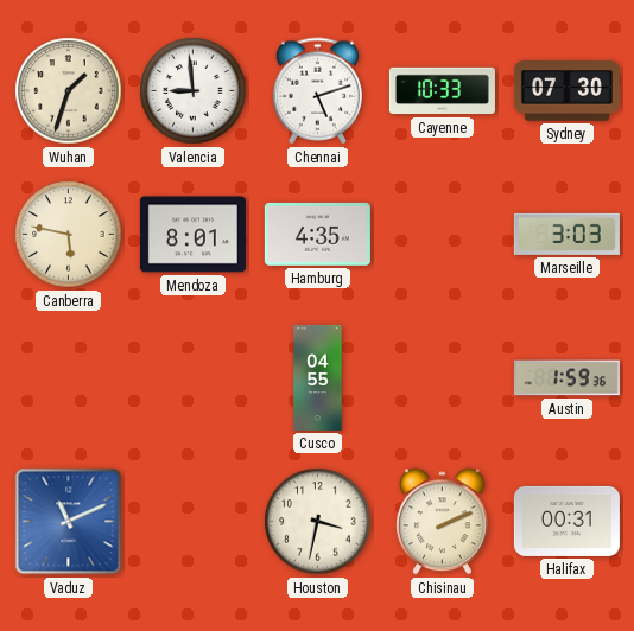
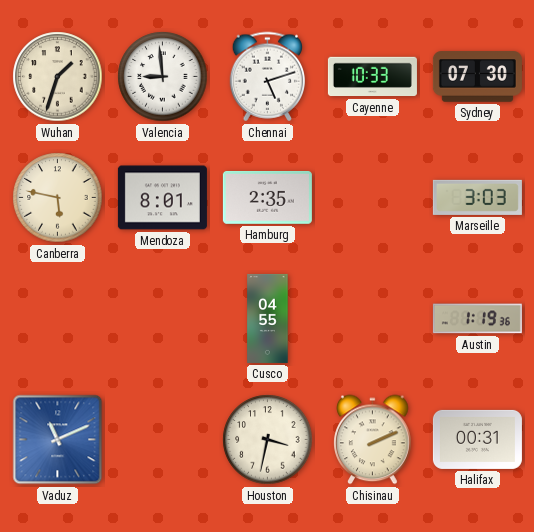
Hamburg: 4:35 -> 2:35
Austin: 1:59 -> 1:19
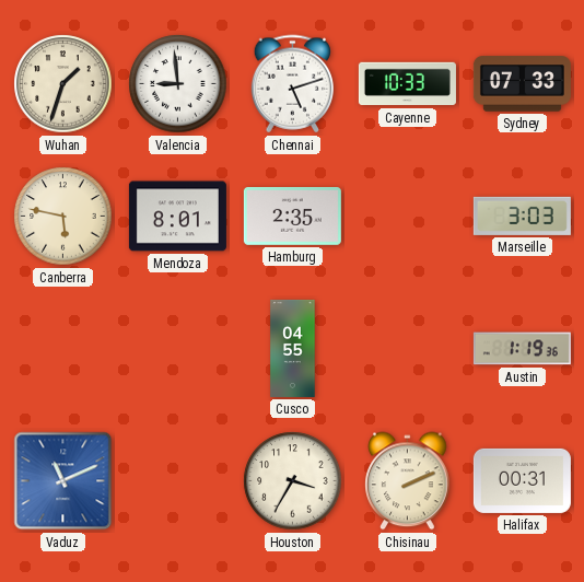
Sydney: 07:30 -> 07:33
Houston: 3:32 -> 3:35
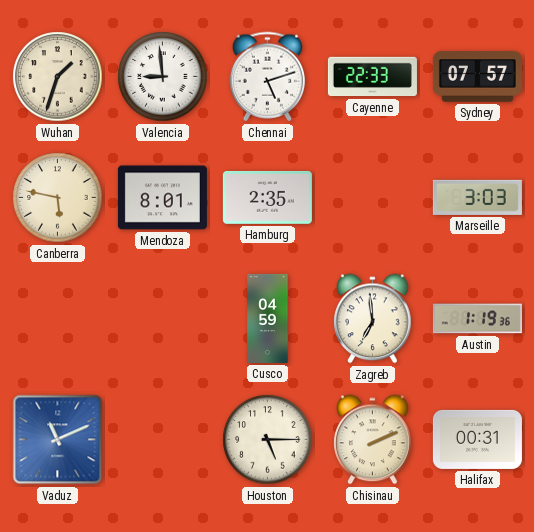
Cayenne: 10:33 -> 22:33
Sydney: 07:33 -> 07:57
Cusco: 04:55 -> 04:59
Zagreb: none -> 6:59
Houston: 3:35 -> 5:15
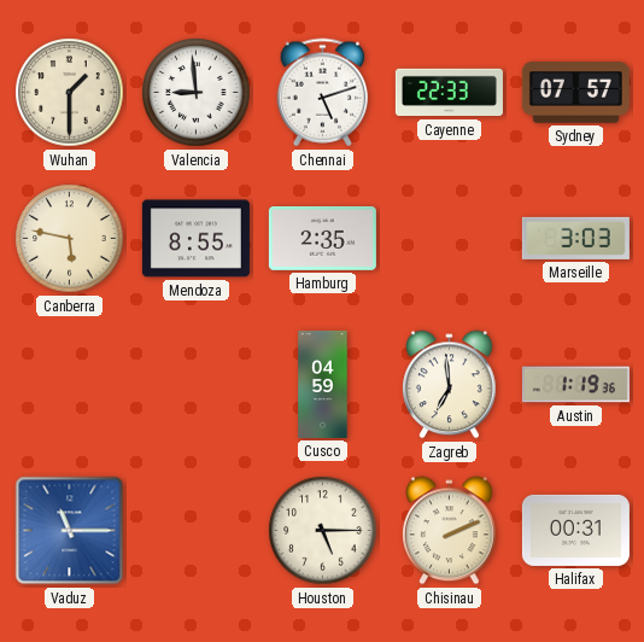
Wuhan: 1:33 -> 1:30
Mendoza: 8:01 -> 8:55
Vaduz: 11:11 -> 11:15
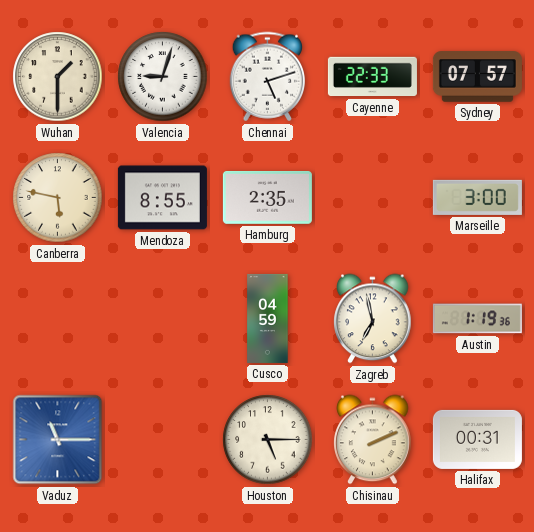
Valencia: 8:59 -> 9:03
Marseille: 3:03 -> 3:00
Zagreb: 6:59 -> 6:58
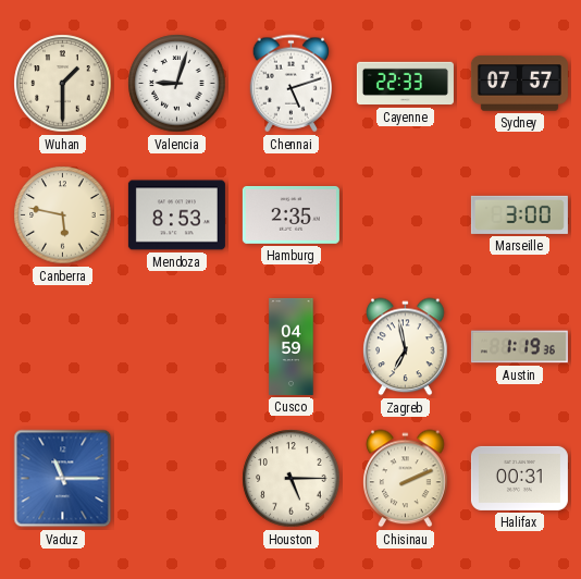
Mendoza: 8:55 -> 8:53
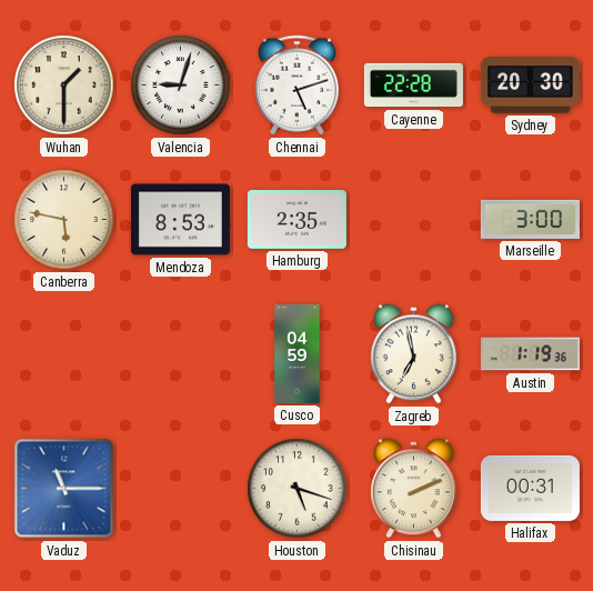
Cayenne: 22:33 -> 22:28
Sydney: 07:57 -> 20:30
Houston: 5:15 -> 5:18
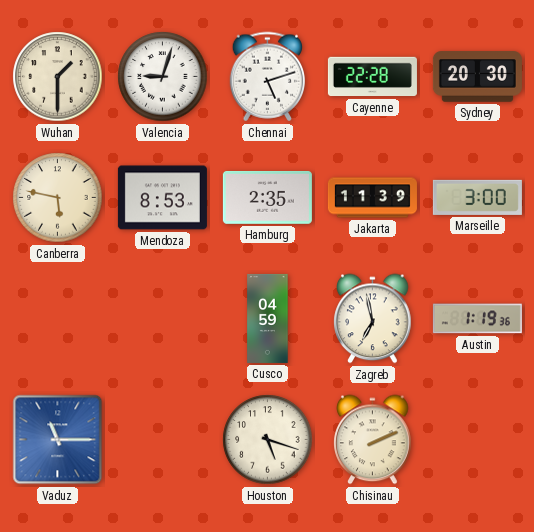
Jakarta: none -> 11:39
Halifax: 00:31 -> none
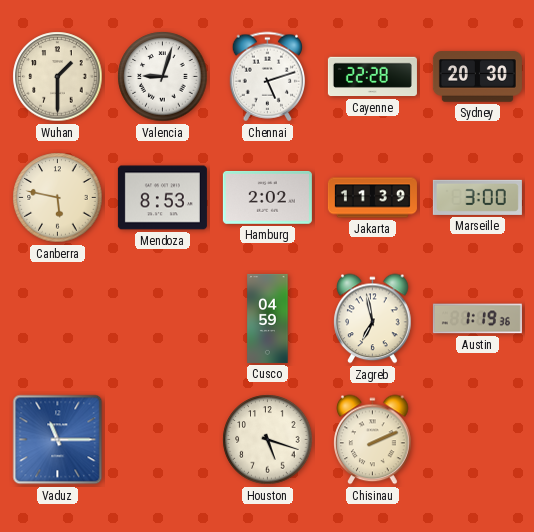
Hamburg: 2:35 -> 2:02
